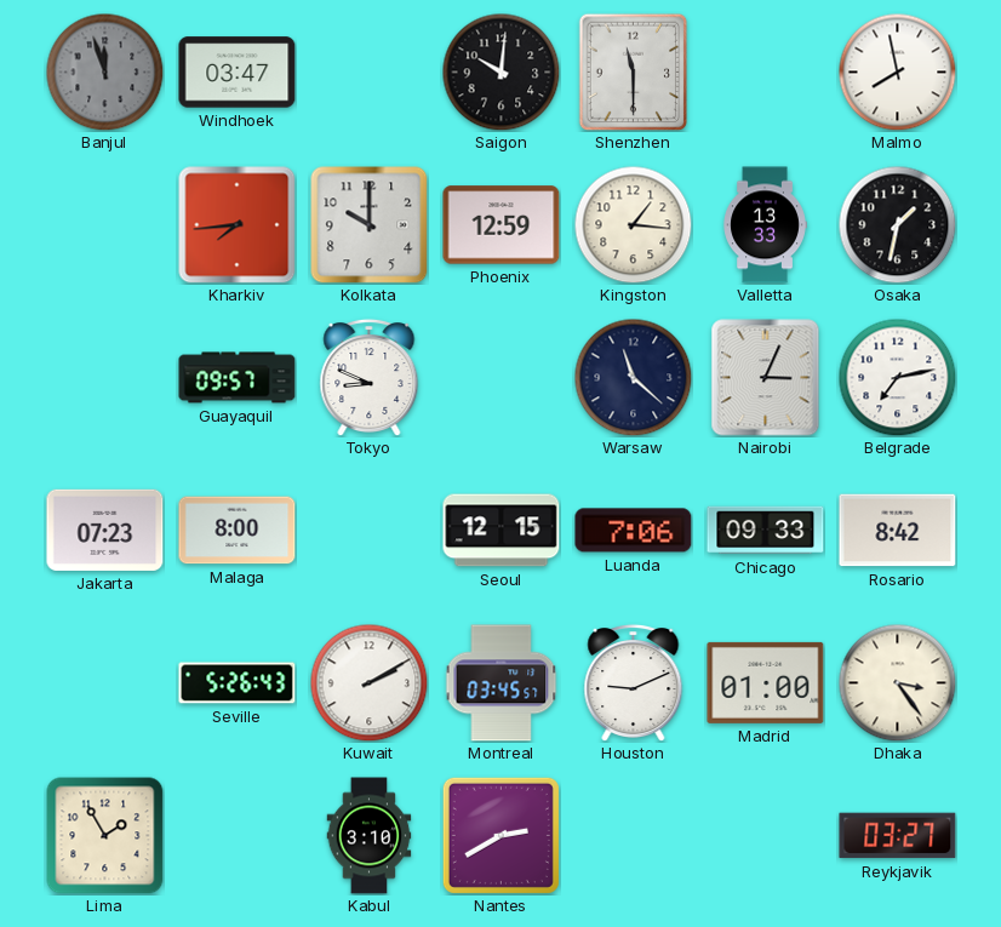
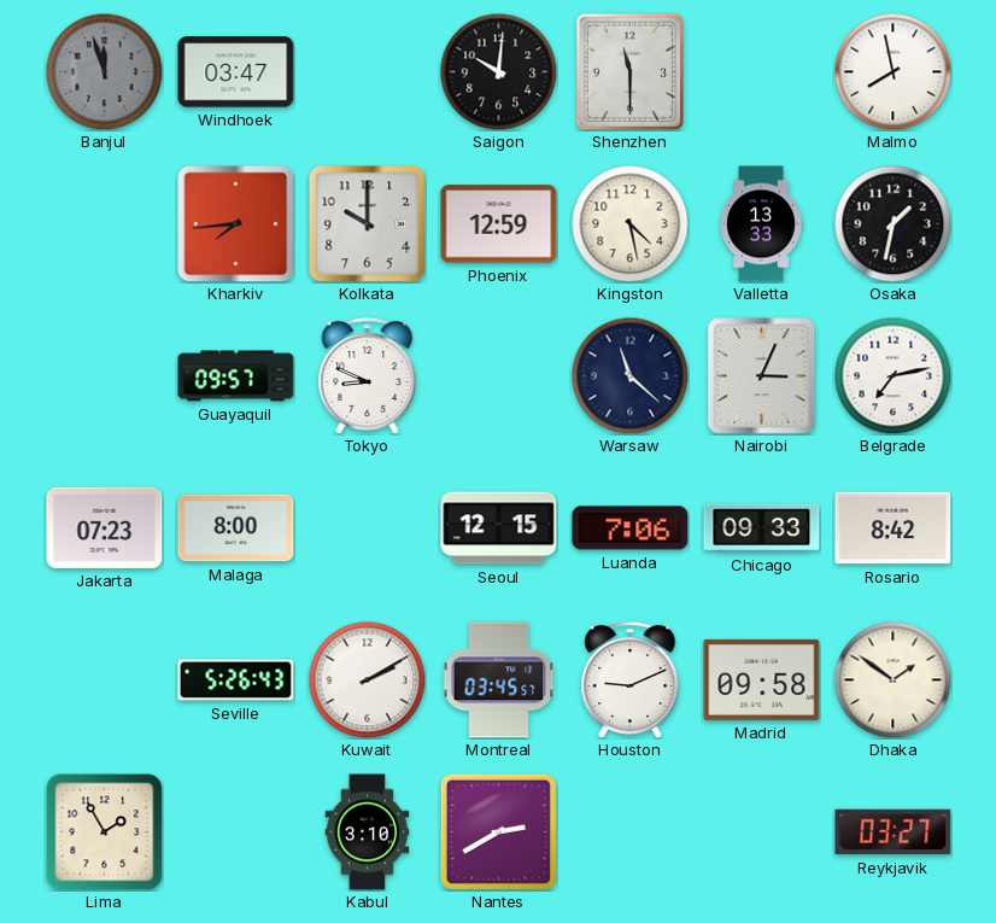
Kingston: 1:16 -> 4:28
Madrid: 01:00 -> 09:58
Dhaka: 3:24 -> 1:51
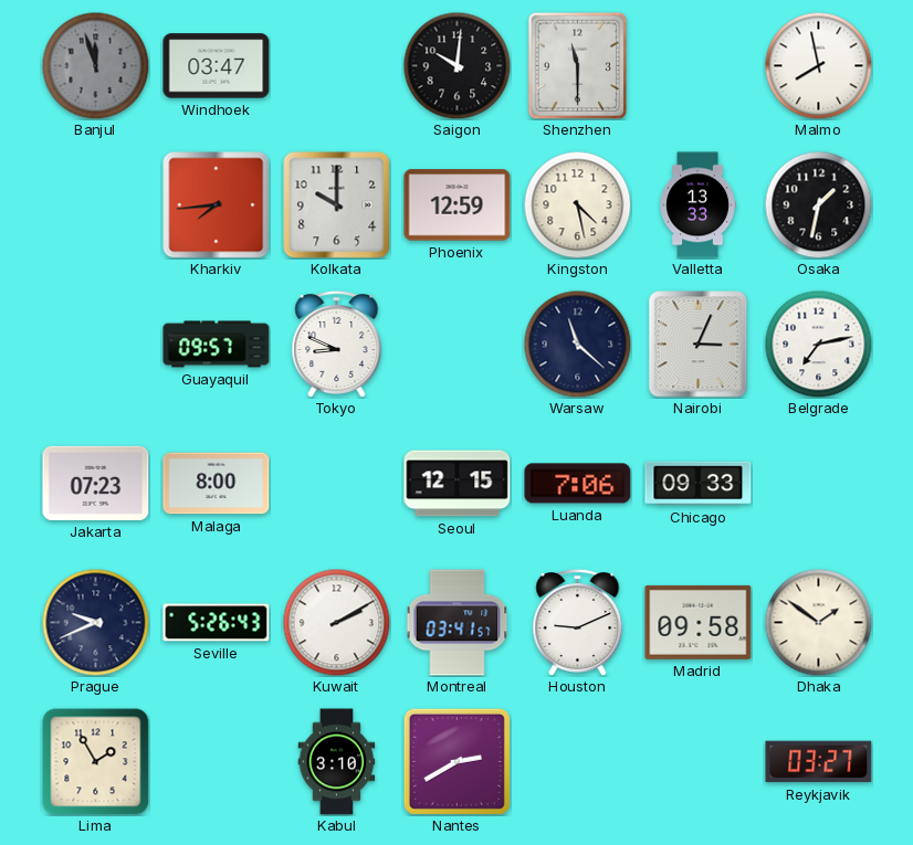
Rosario: 8:42 -> none
Prague: none -> 9:41
Montreal: 03:45 -> 03:41
